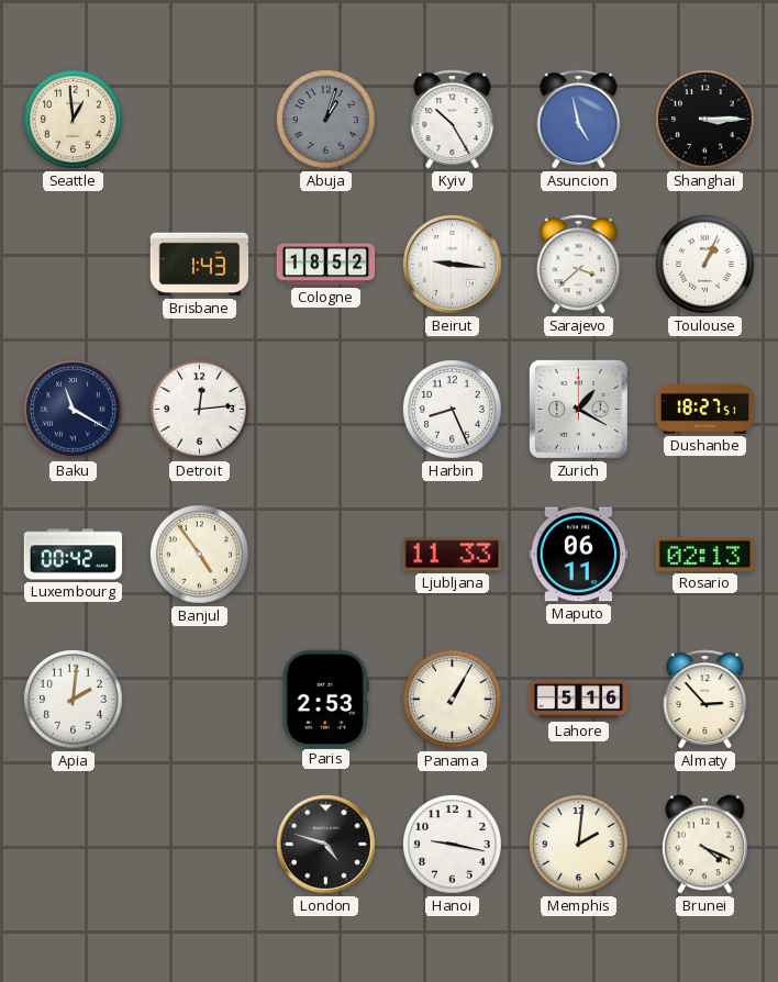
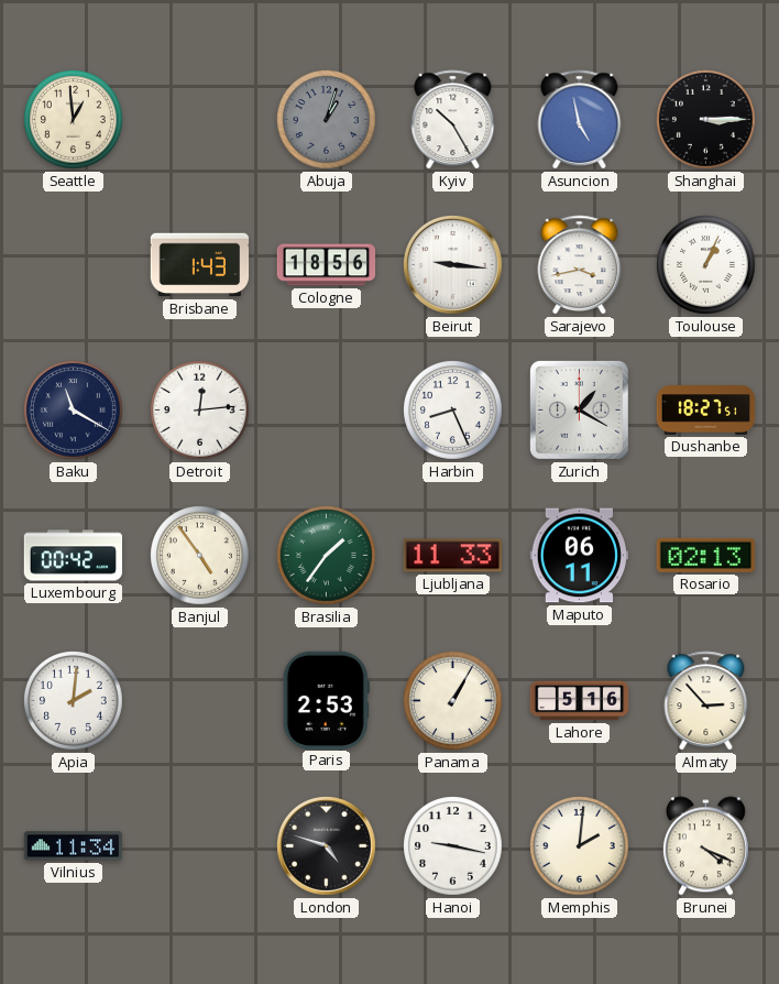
Cologne: 18:52 -> 18:56
Sarajevo: 3:38 -> 3:43
Brasilia: none -> 1:36
Vilnius: none -> 11:34
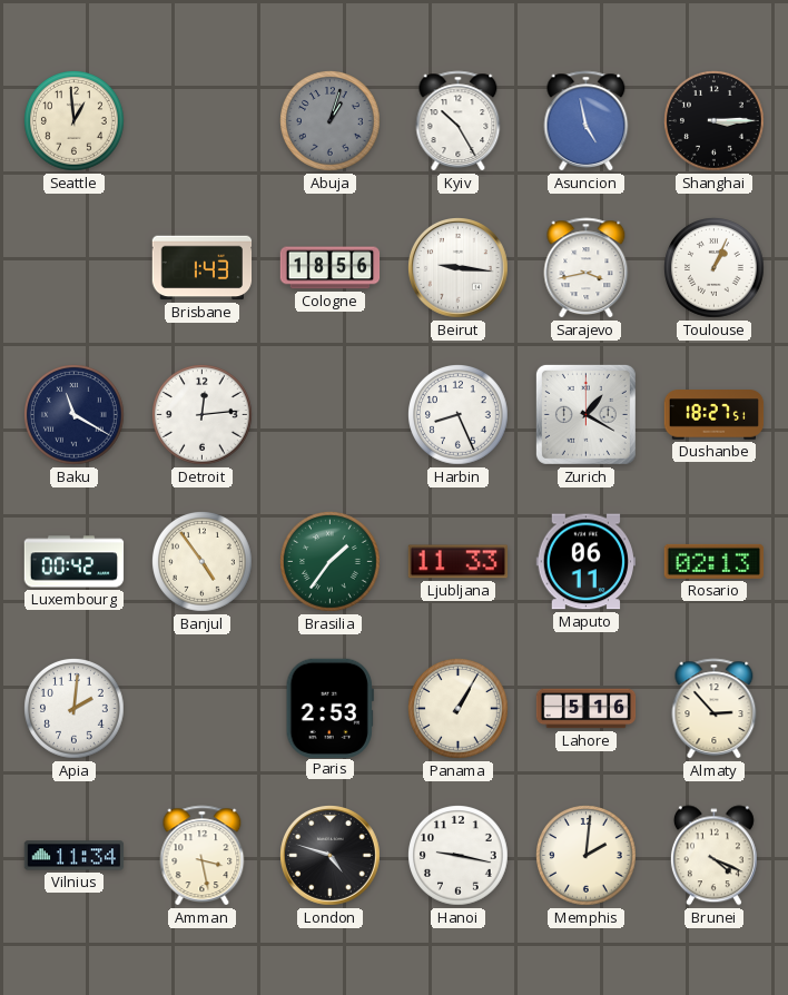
Amman: none -> 3:28
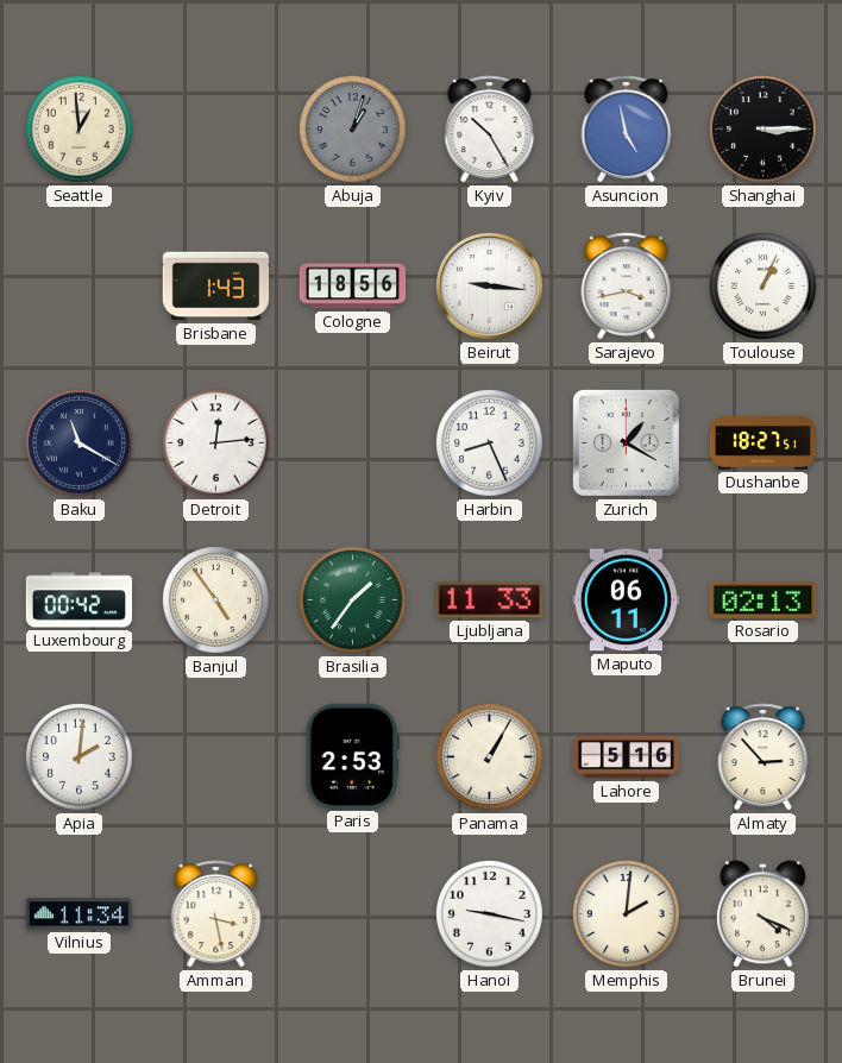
London: 4:48 -> none
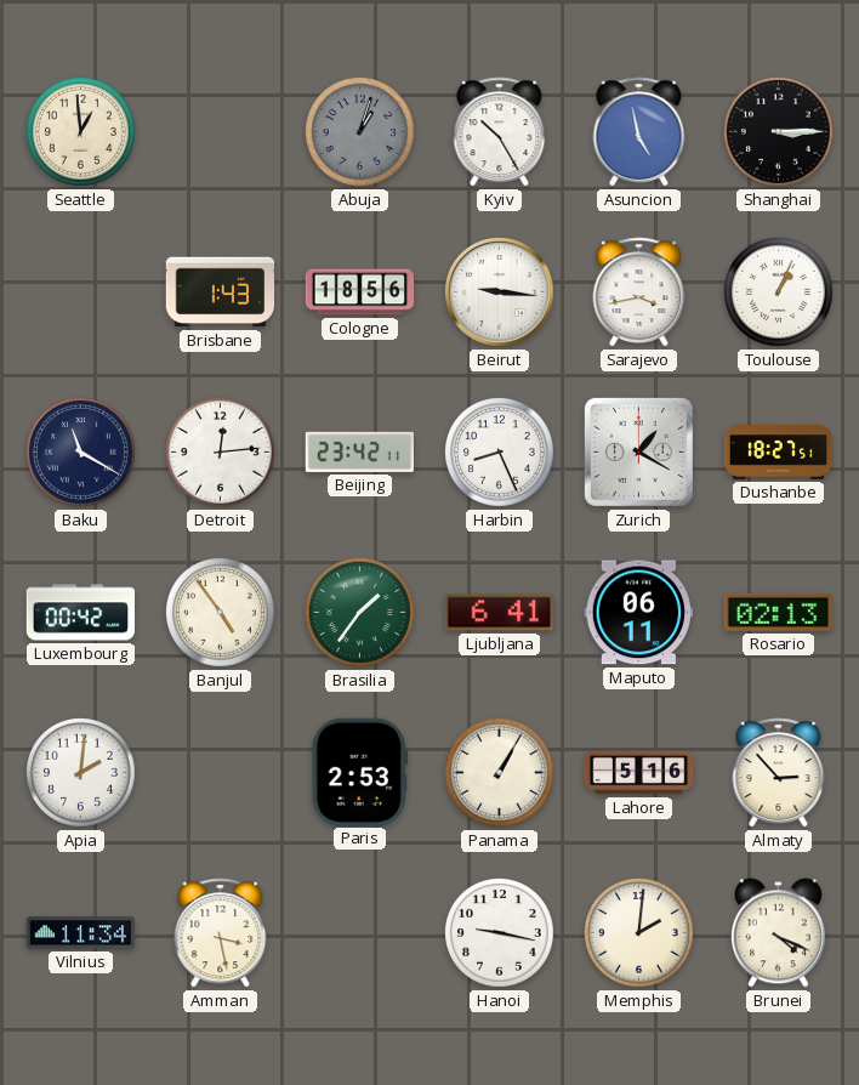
Beijing: none -> 23:42
Ljubljana: 11:33 -> 6:41
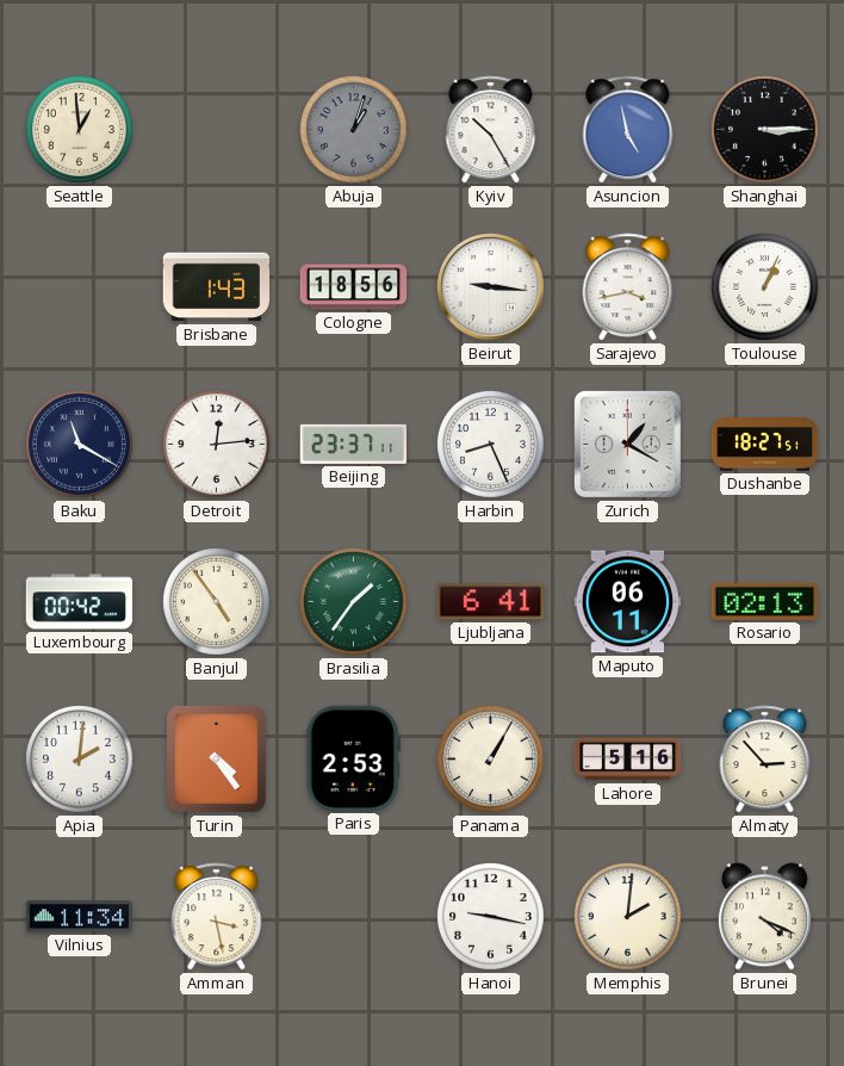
Beijing: 23:42 -> 23:37
Turin: none -> 4:24
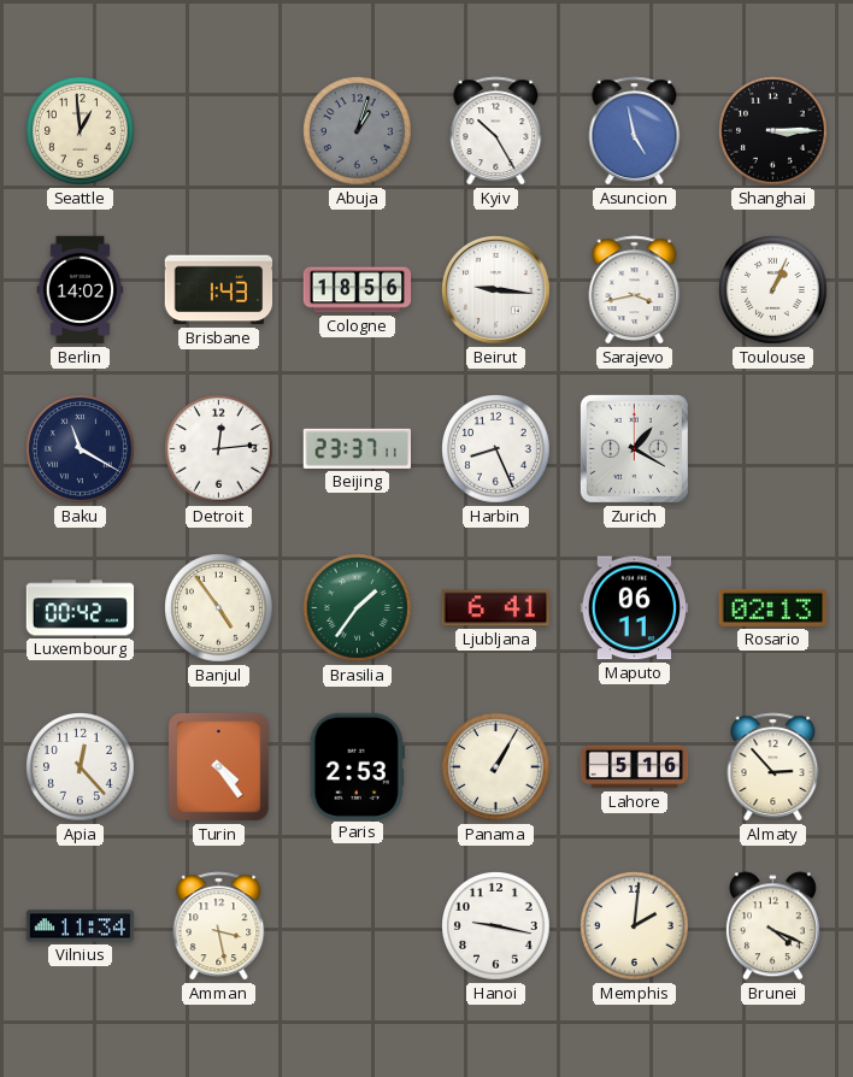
Berlin: none -> 14:02
Dushanbe: 18:27 -> none
Apia: 2:01 -> 12:23
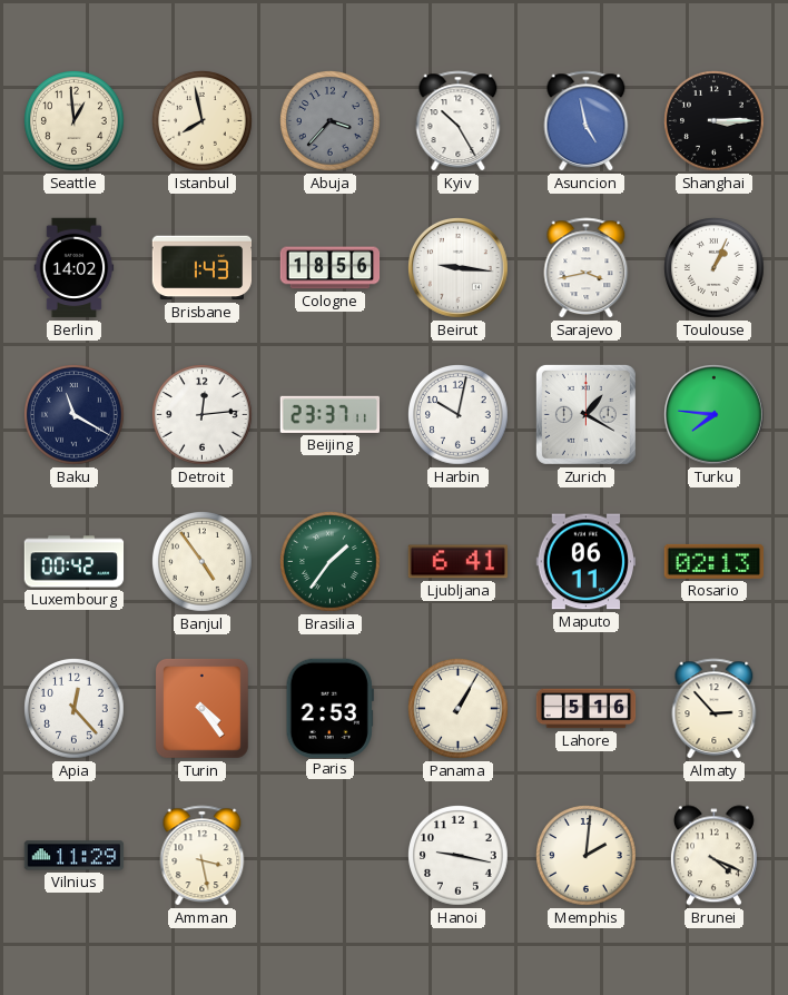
Istanbul: none -> 7:58
Abuja: 1:03 -> 3:37
Harbin: 8:26 -> 10:02
Turku: none -> 7:46
Vilnius: 11:34 -> 11:29
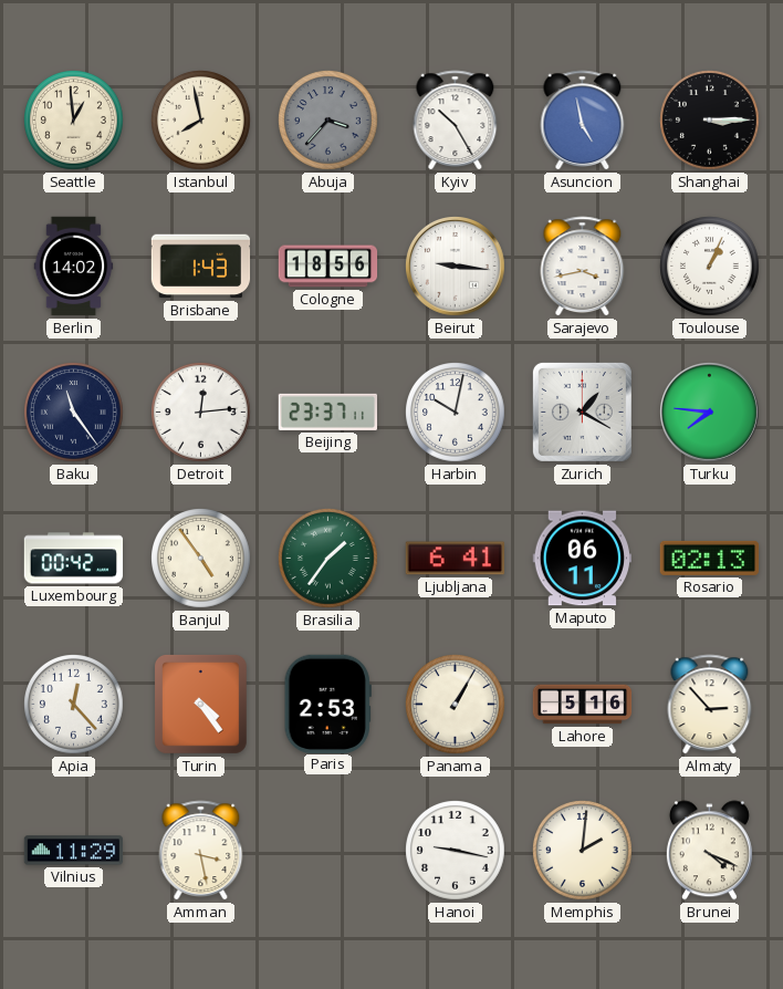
Baku: 11:20 -> 11:24
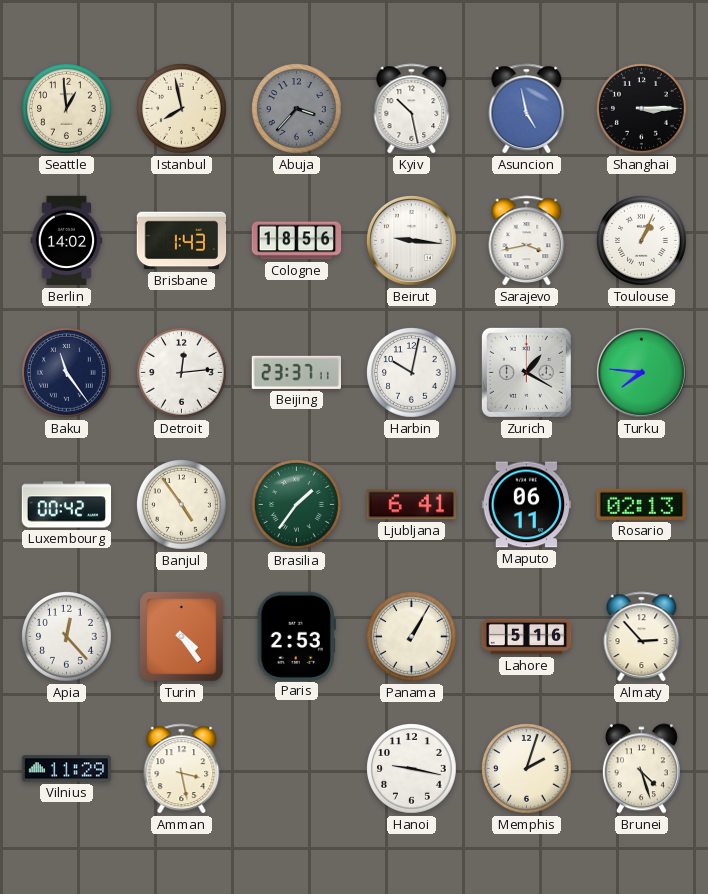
Kyiv: 10:25 -> 10:28
Memphis: 2:01 -> 2:03
Brunei: 4:19 -> 4:27
